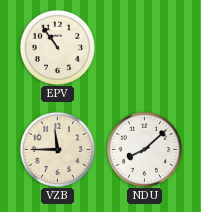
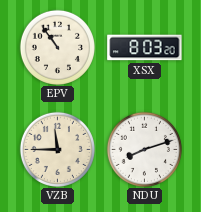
XSX: none -> 8:03
NDU: 8:08 -> 8:12
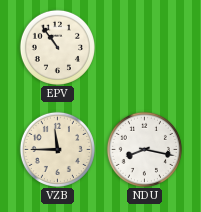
XSX: 8:03 -> none
NDU: 8:12 -> 8:17
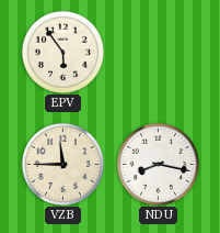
EPV: 10:54 -> 5:54
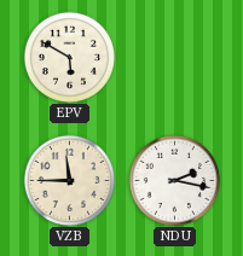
EPV: 5:54 -> 5:50
NDU: 8:17 -> 2:17
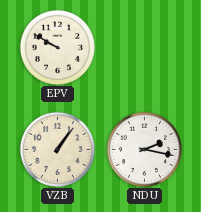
EPV: 5:50 -> 9:50
VZB: 11:45 -> 1:06
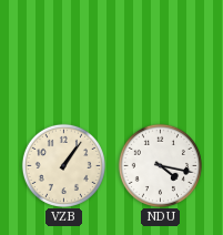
EPV: 9:50 -> none
NDU: 2:17 -> 4:17
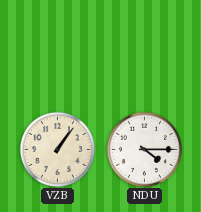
NDU: 4:17 -> 4:15
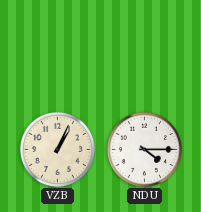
VZB: 1:06 -> 1:04
